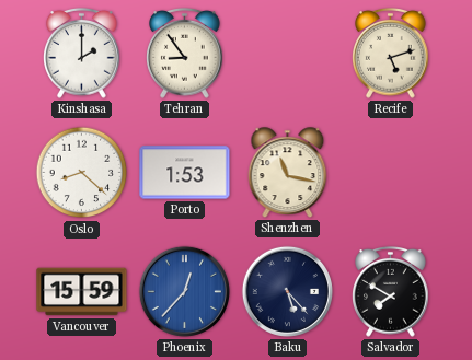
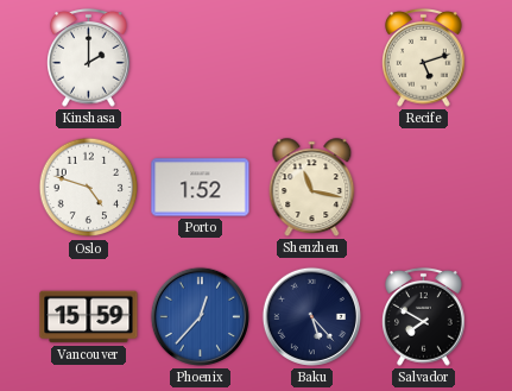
Tehran: 8:54 -> none
Oslo: 8:22 -> 4:48
Porto: 1:53 -> 1:52
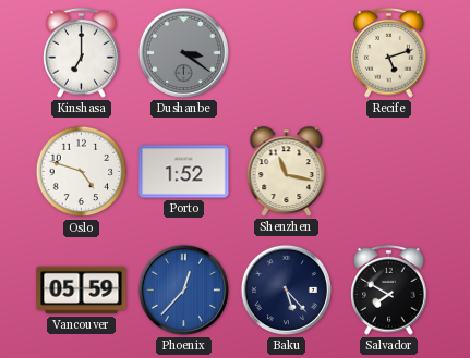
Kinshasa: 2:00 -> 7:00
Dushanbe: none -> 3:21
Vancouver: 15:59 -> 05:59
